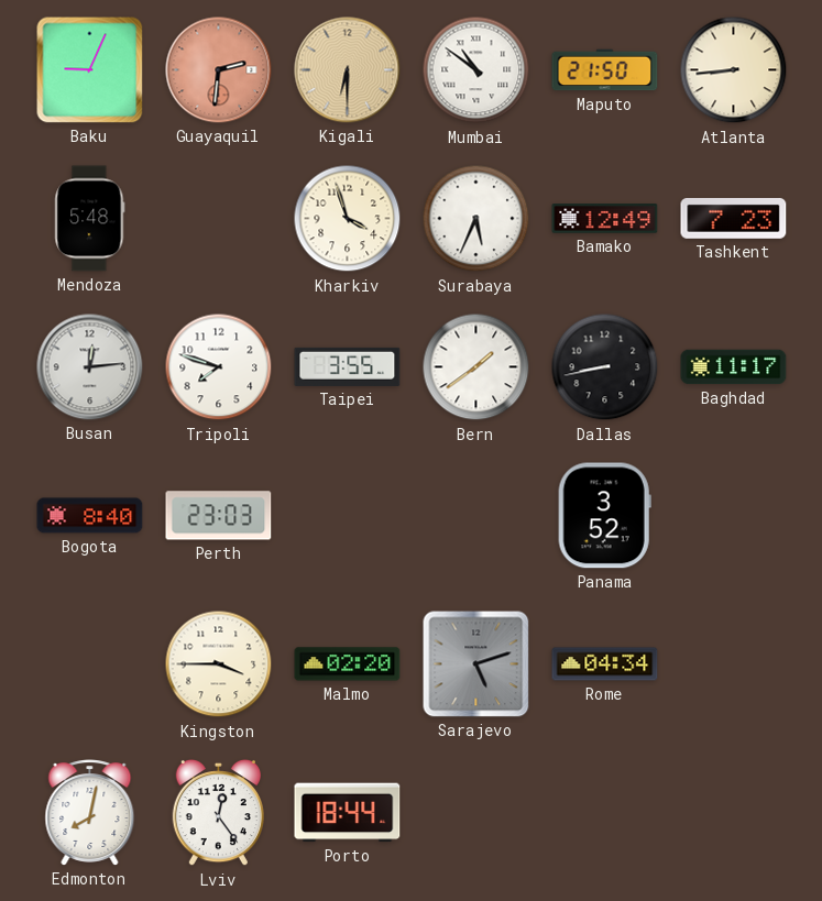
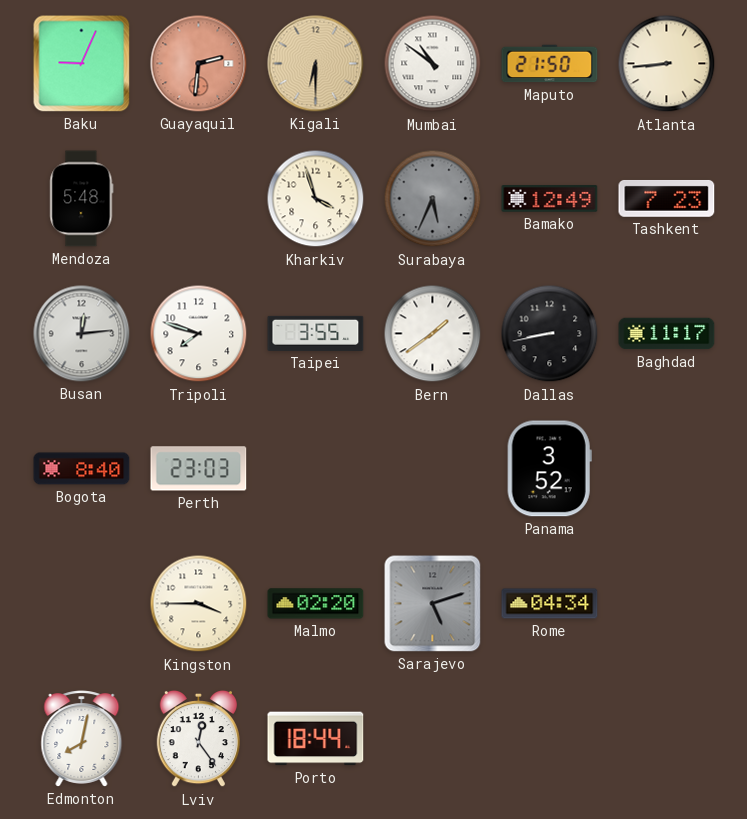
Surabaya dial: white -> grey
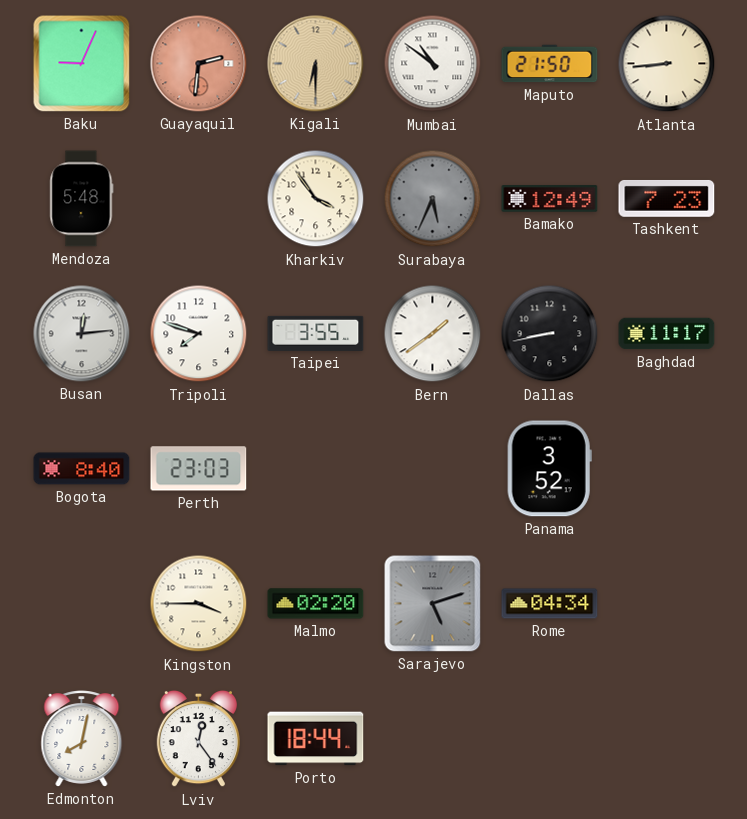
Kharkiv: 3:57 -> 3:54
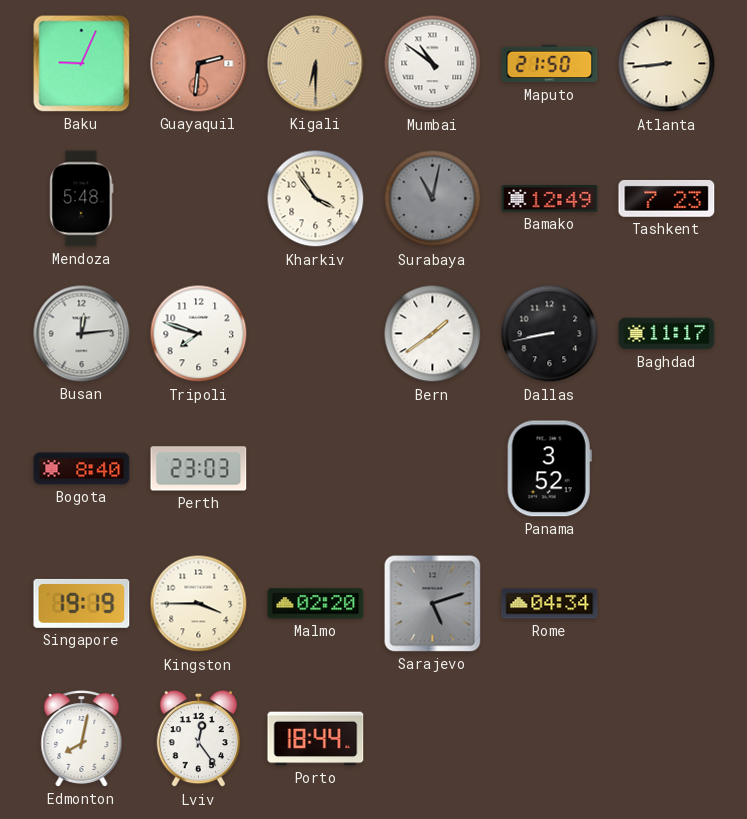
Surabaya: 5:34 -> 11:02
Taipei: 3:55 -> none
Singapore: none -> 19:19
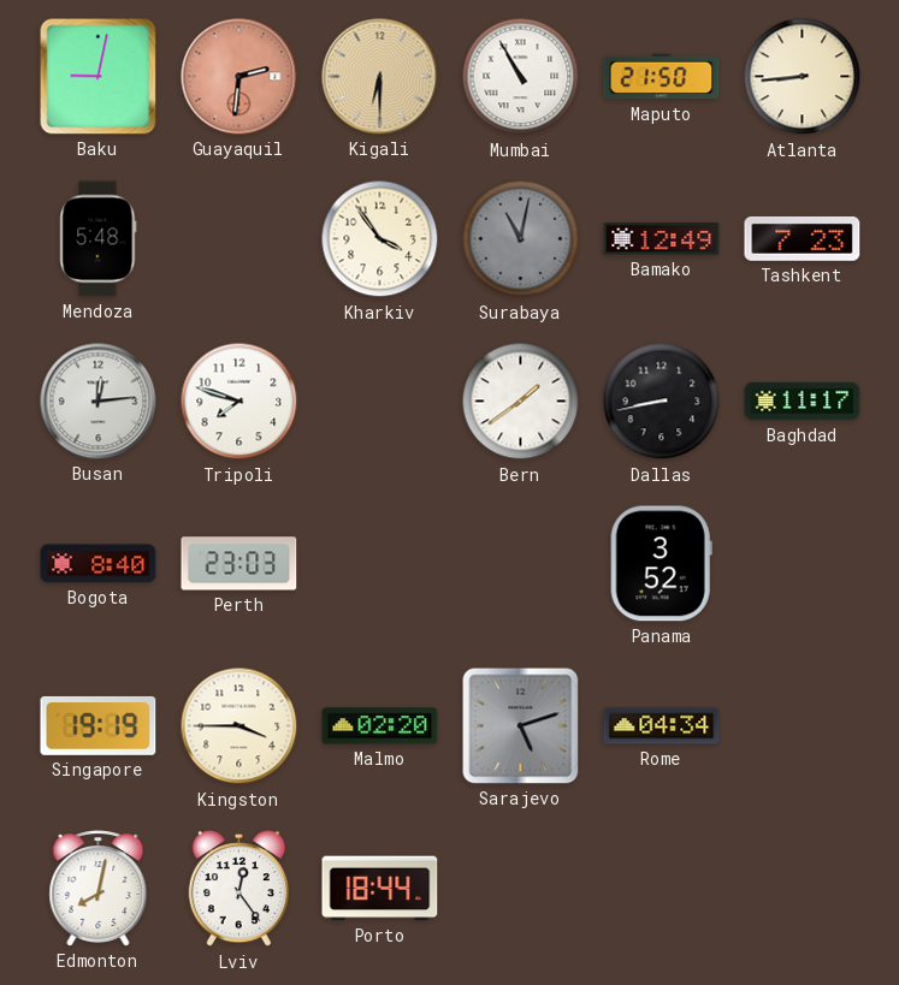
Baku: 9:04 -> 9:02
Mumbai: 10:51 -> 10:55
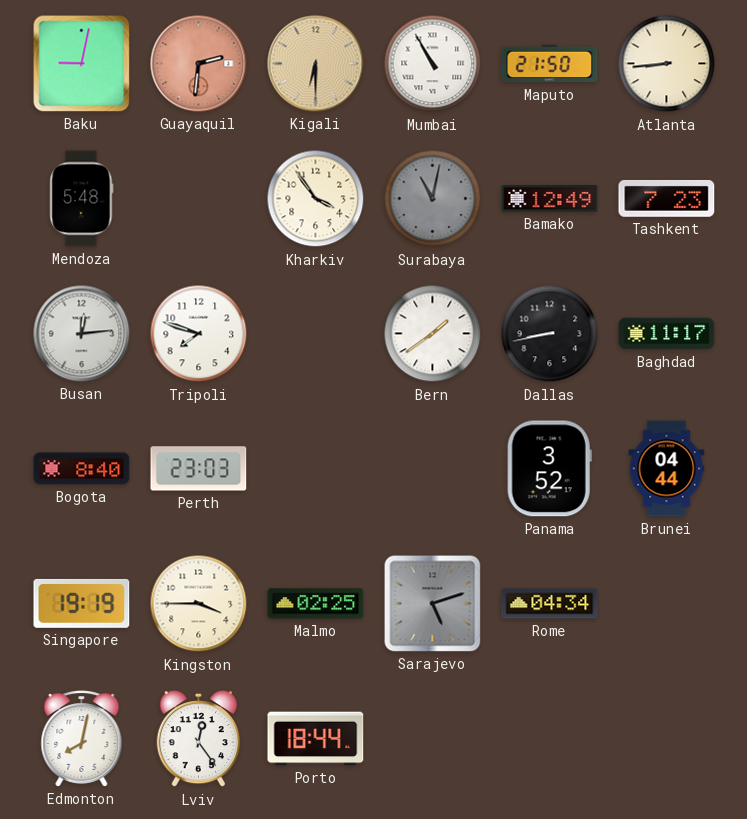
Brunei: none -> 04:44
Malmo: 02:20 -> 02:25
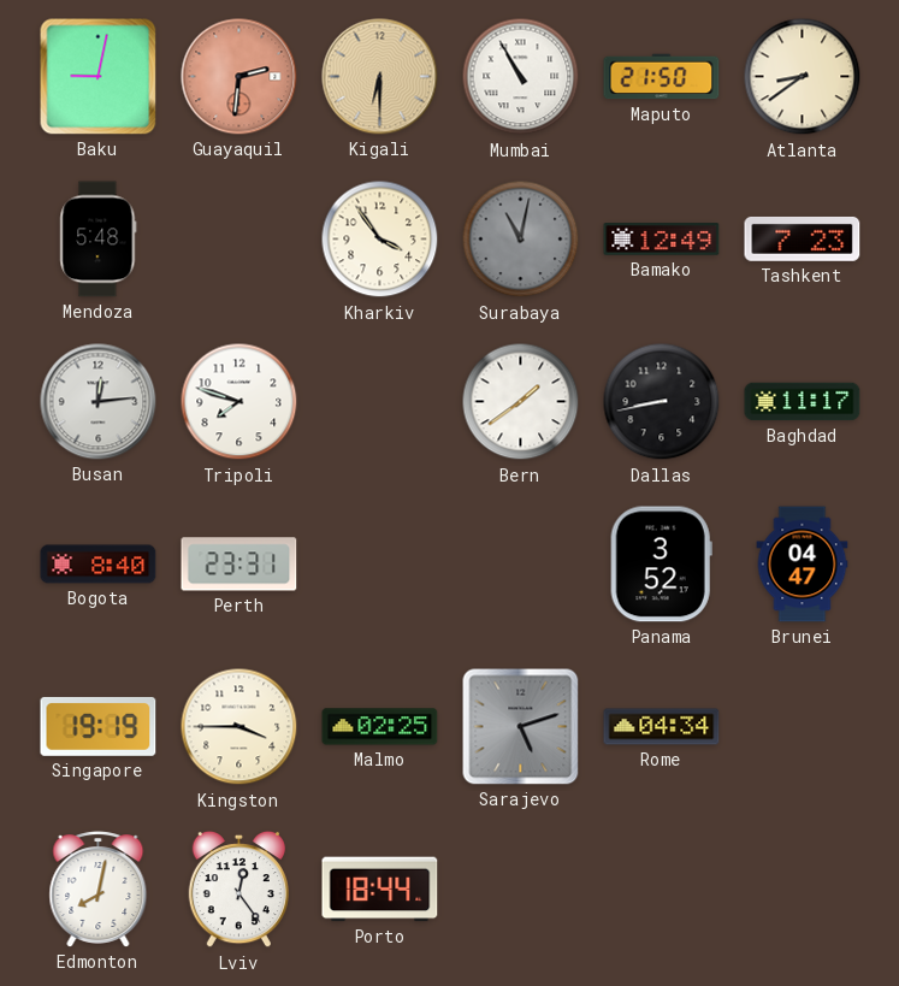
Atlanta: 8:44 -> 8:39
Perth: 23:03 -> 23:31
Brunei: 04:44 -> 04:47
